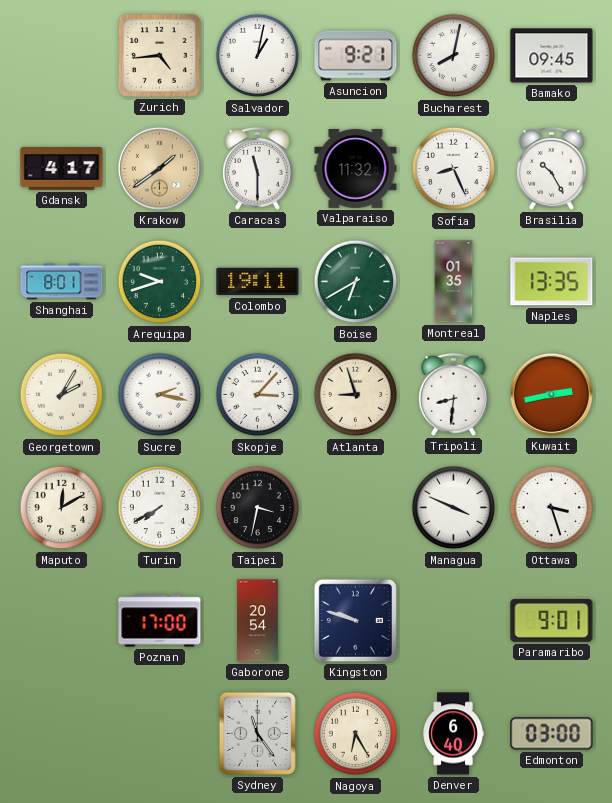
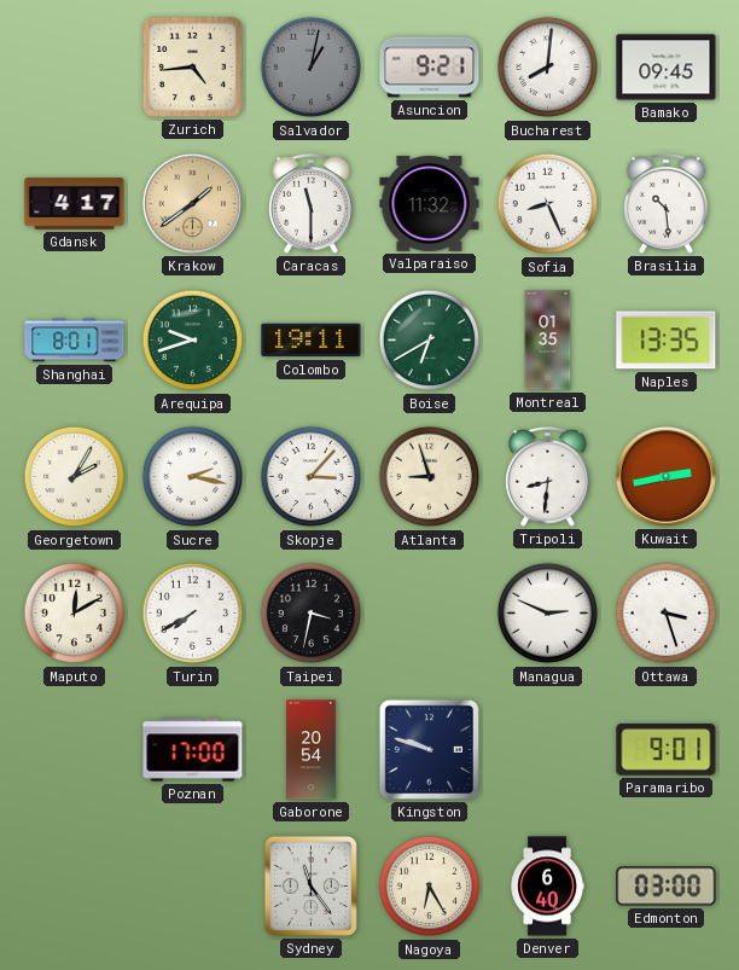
Salvador dial: white -> grey
Bucharest: 8:02 -> 8:01
Brasilia: 10:25 -> 10:29
Managua: 3:49 -> 2:49
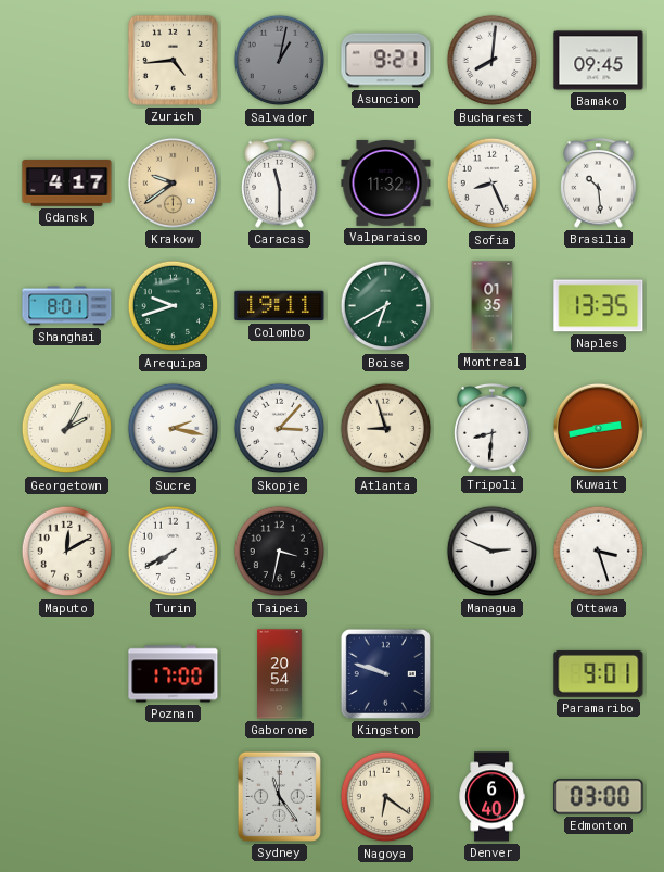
Krakow: 1:39 -> 9:39
Nagoya: 6:25 -> 6:21
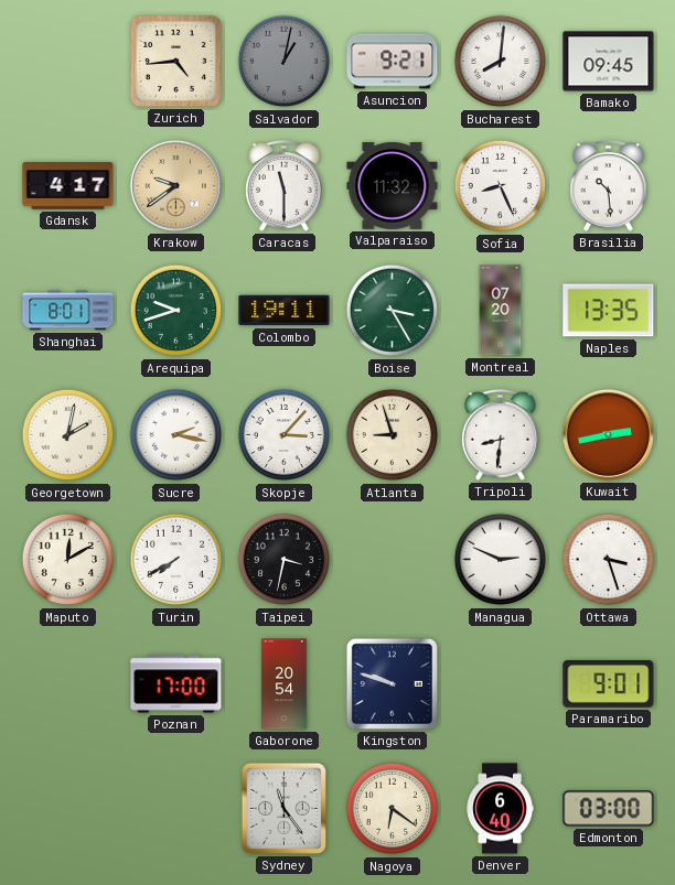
Boise: 6:40 -> 3:25
Montreal: 01:35 -> 07:20
Georgetown: 2:05 -> 2:02
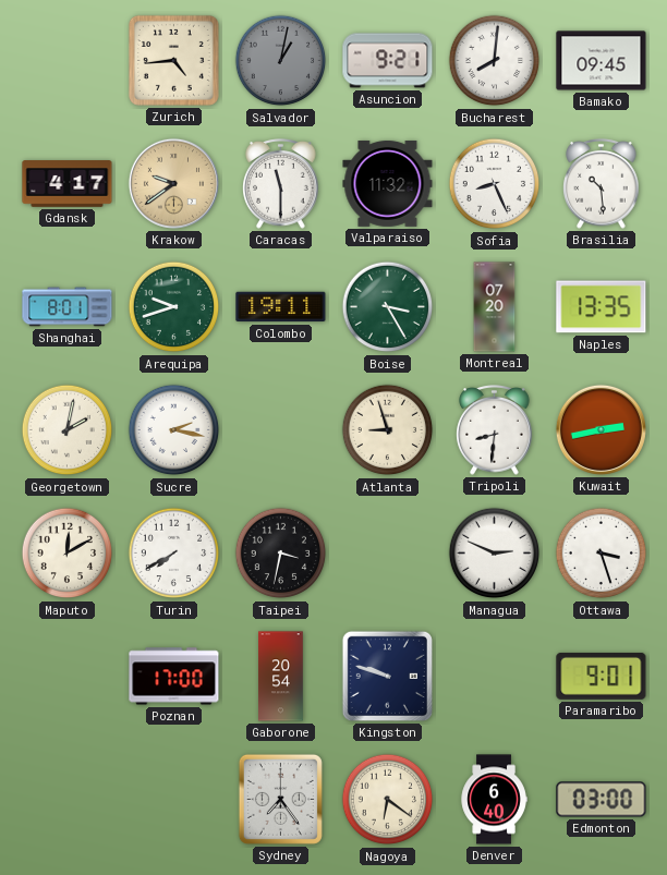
Skopje: 3:07 -> none
Sydney: 11:24 -> 7:24
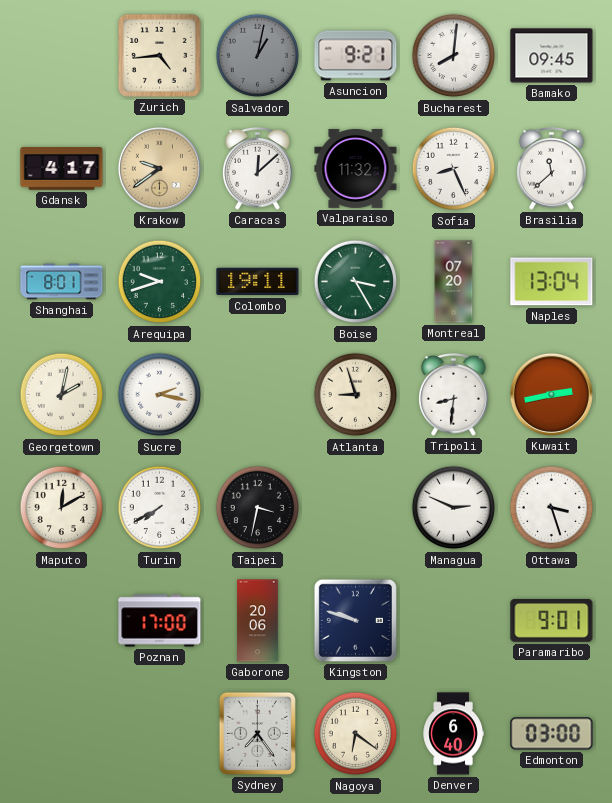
Caracas: 11:30 -> 12:08
Brasilia: 10:29 -> 11:38
Naples: 13:35 -> 13:04
Gaborone: 20:54 -> 20:06
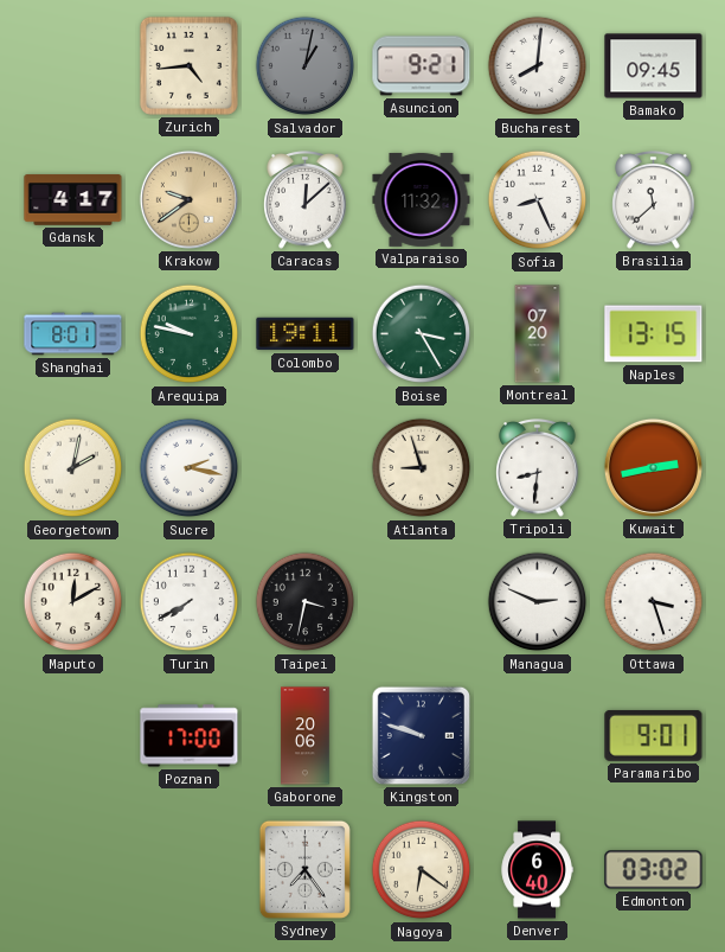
Arequipa: 9:42 -> 9:47
Naples: 13:04 -> 13:15
Edmonton: 03:00 -> 03:02
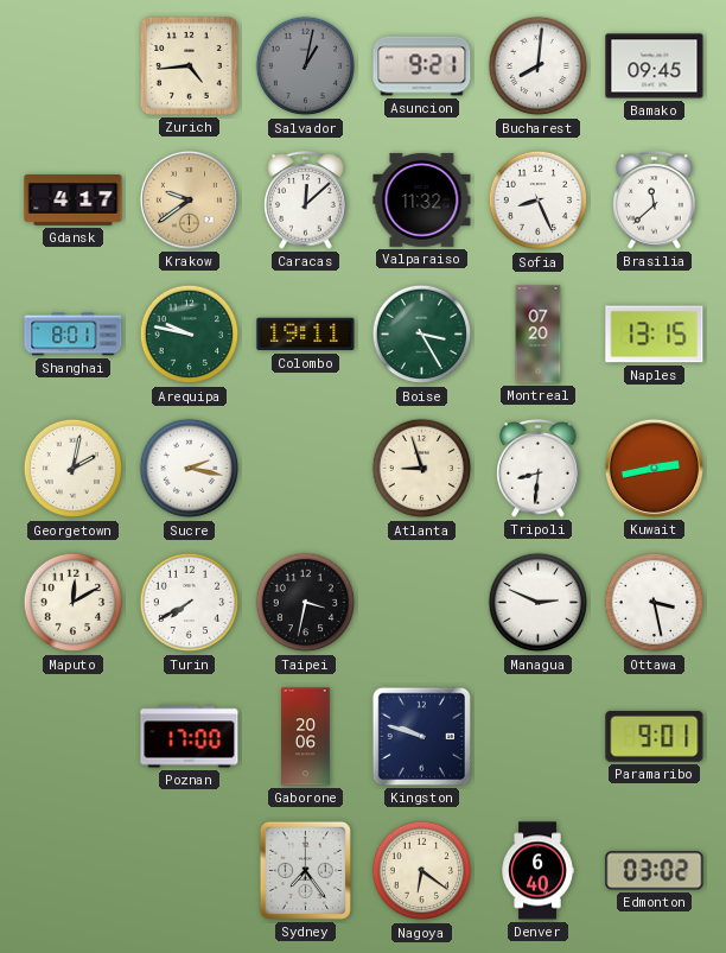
Ottawa: 3:27 -> 3:28
